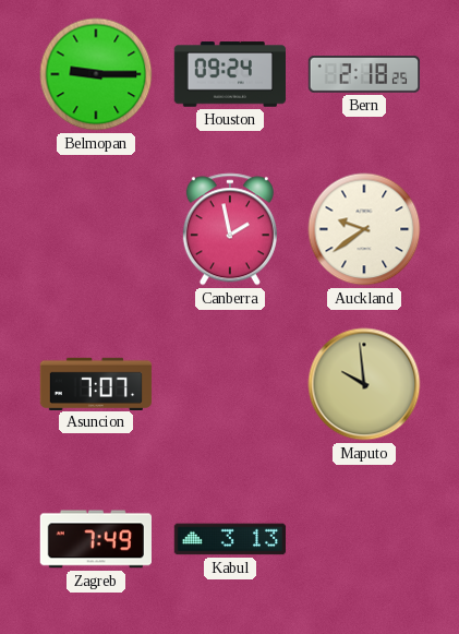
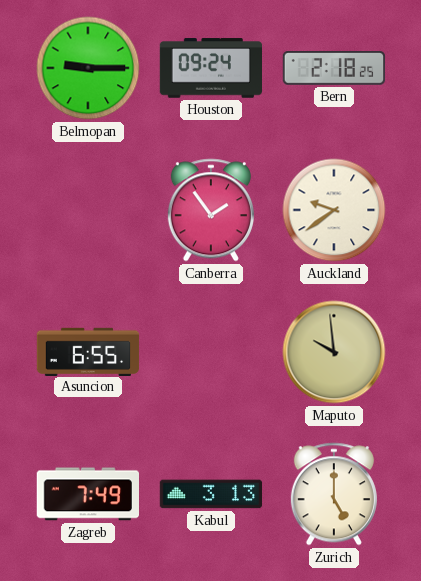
Canberra: 1:58 -> 1:54
Asuncion: 7:07 -> 6:55
Zurich: none -> 5:00
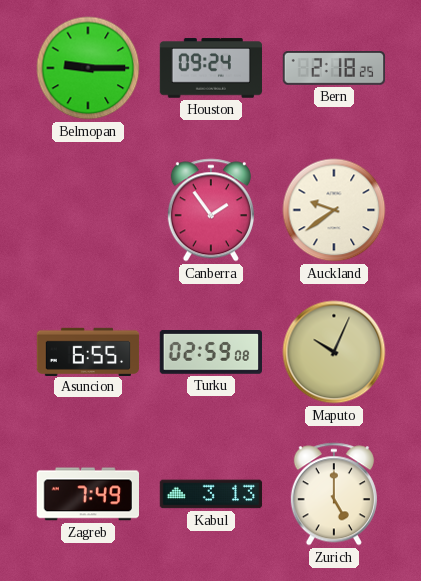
Turku: none -> 02:59
Maputo: 9:59 -> 10:04
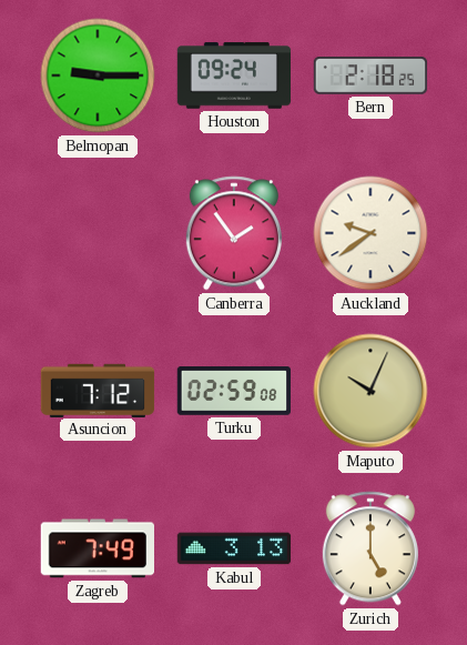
Asuncion: 6:55 -> 7:12
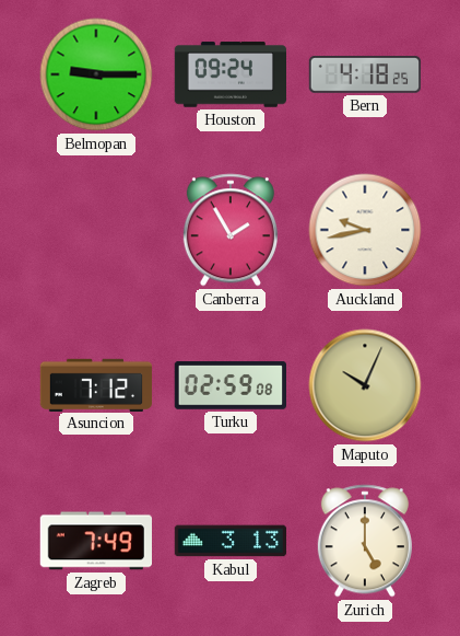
Bern: 2:18 -> 4:18
Canberra: 1:54 -> 1:55
Auckland: 9:39 -> 9:43
